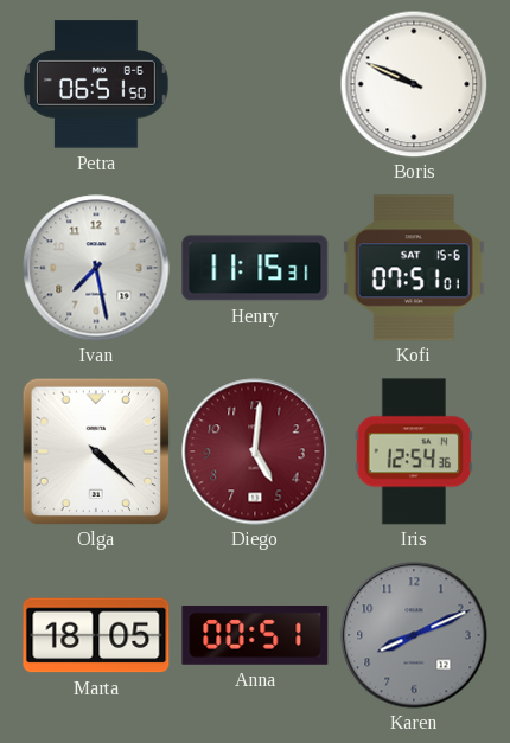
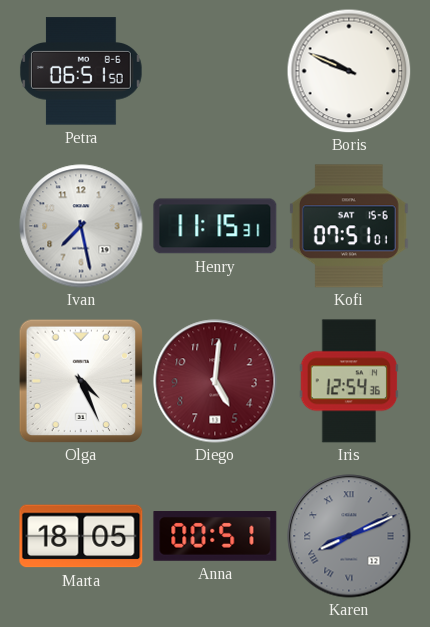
Olga: 4:22 -> 4:26
Karen numerals: Arabic -> Roman
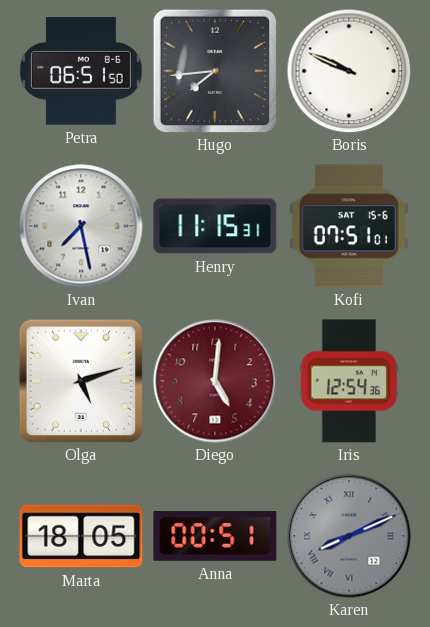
Hugo: none -> 7:44
Olga: 4:26 -> 5:12
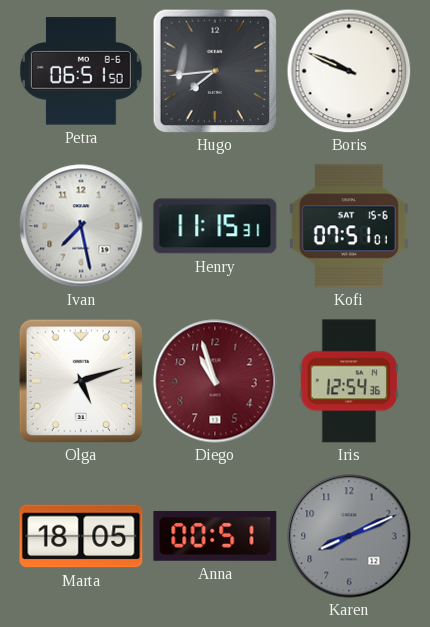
Diego: 5:01 -> 10:57
Karen numerals: Roman -> Arabic
